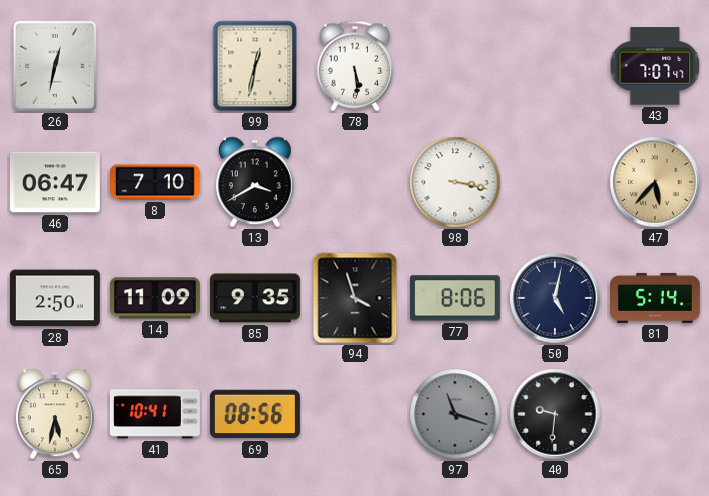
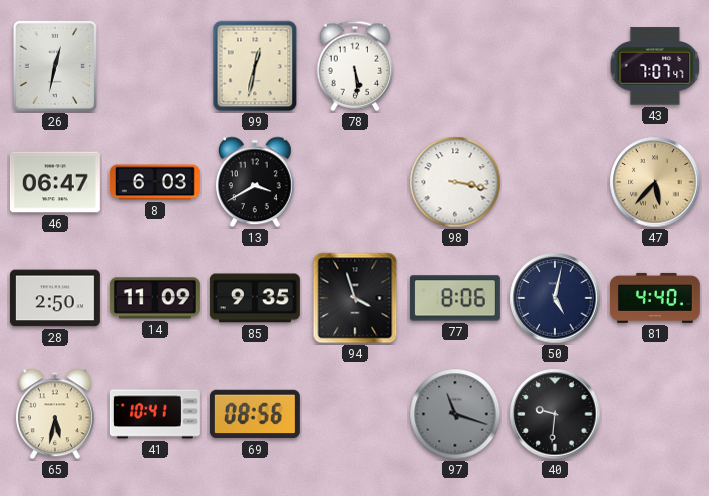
8: 7:10 -> 6:03
81: 5:14 -> 4:40
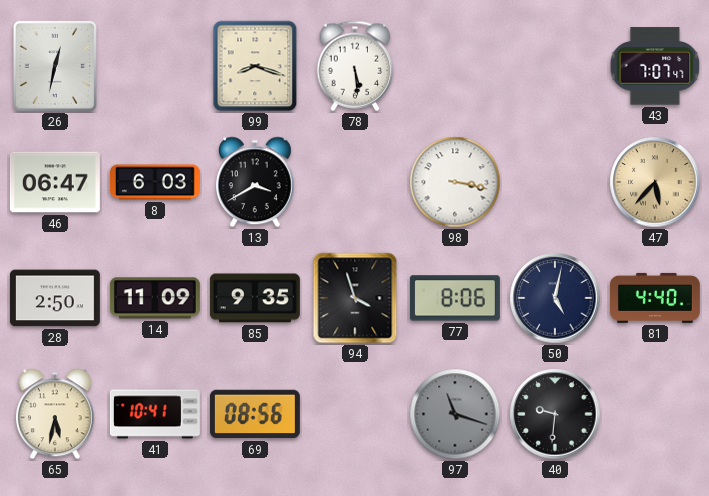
99: 12:32 -> 8:18
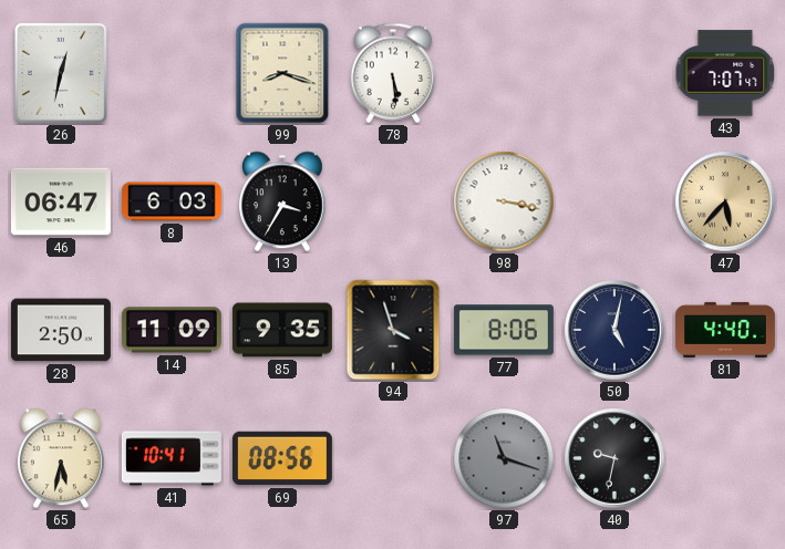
13: 3:40 -> 3:35
40: 9:31 -> 9:32
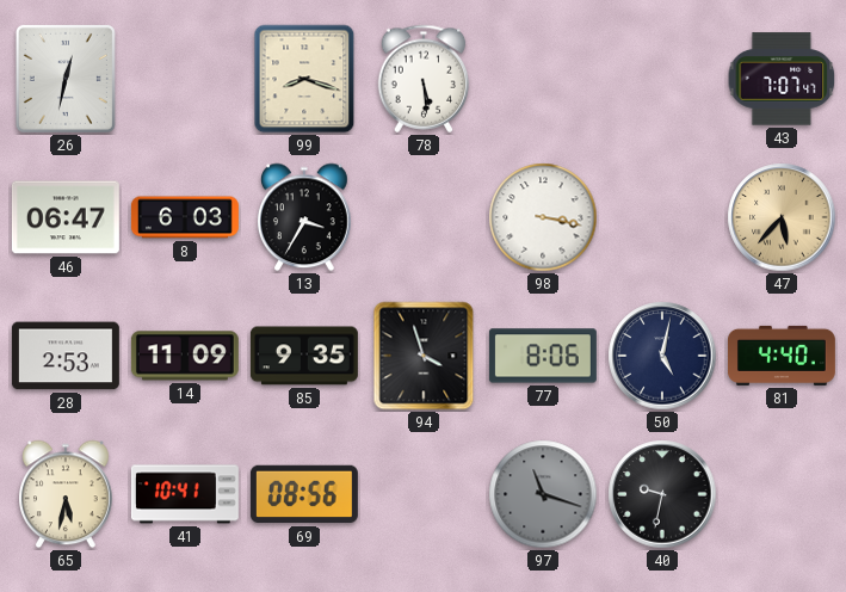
28: 2:50 -> 2:53
